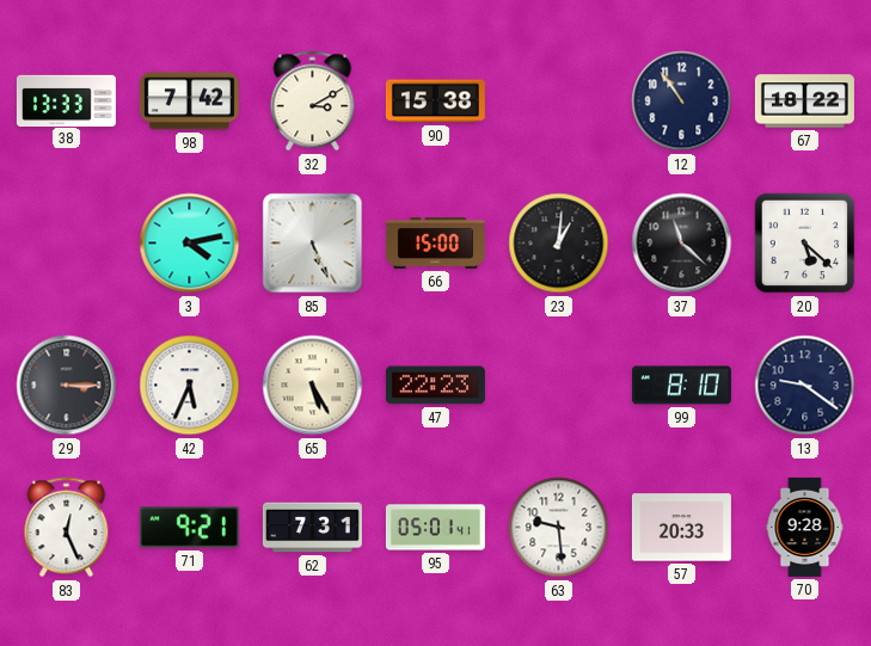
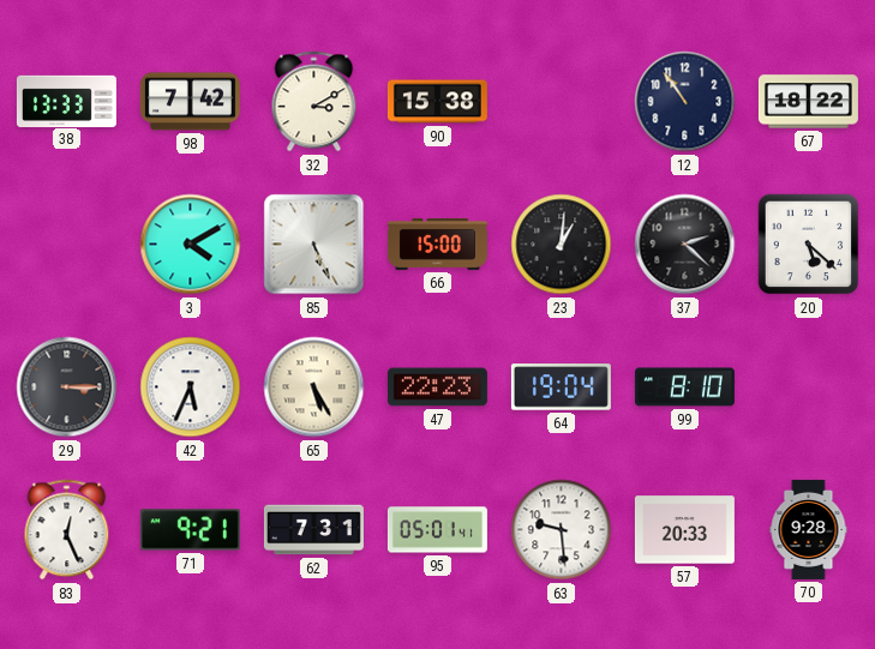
3: 4:13 -> 4:10
37: 11:22 -> 2:22
64: none -> 19:04
13: 9:21 -> none
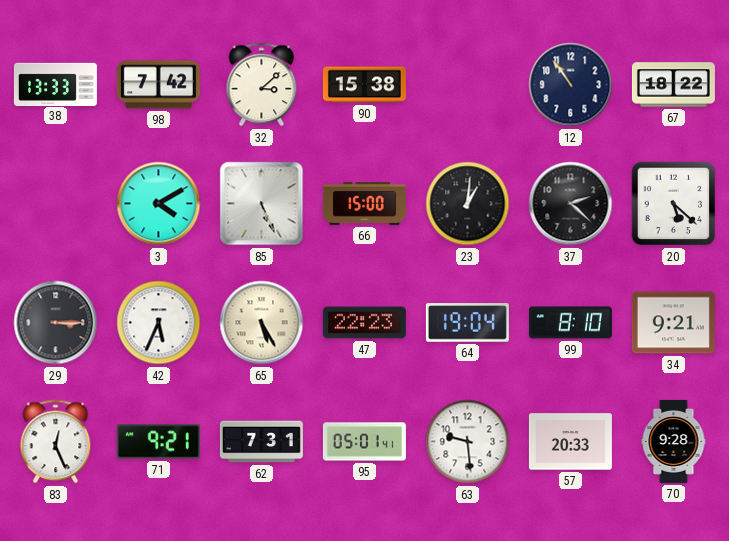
32: 3:10 -> 3:08
34: none -> 9:21
